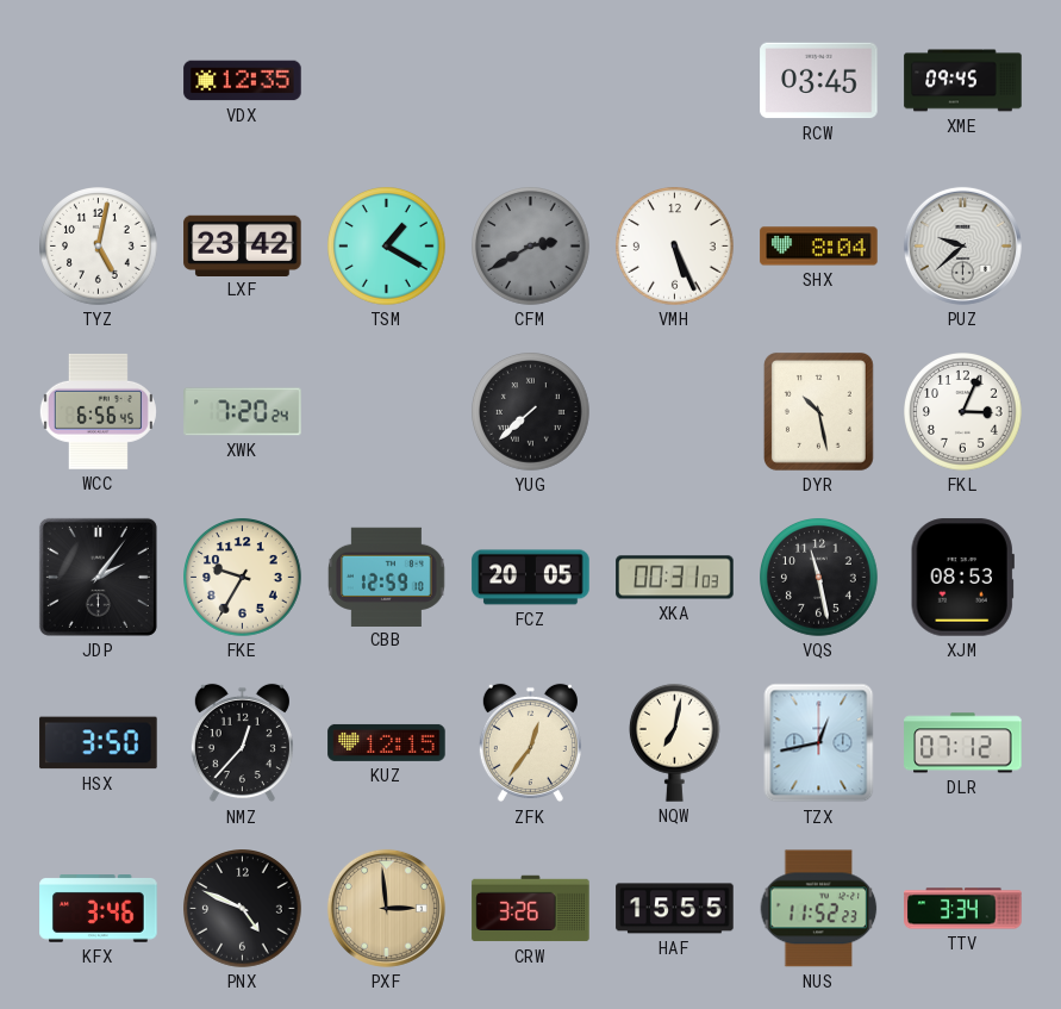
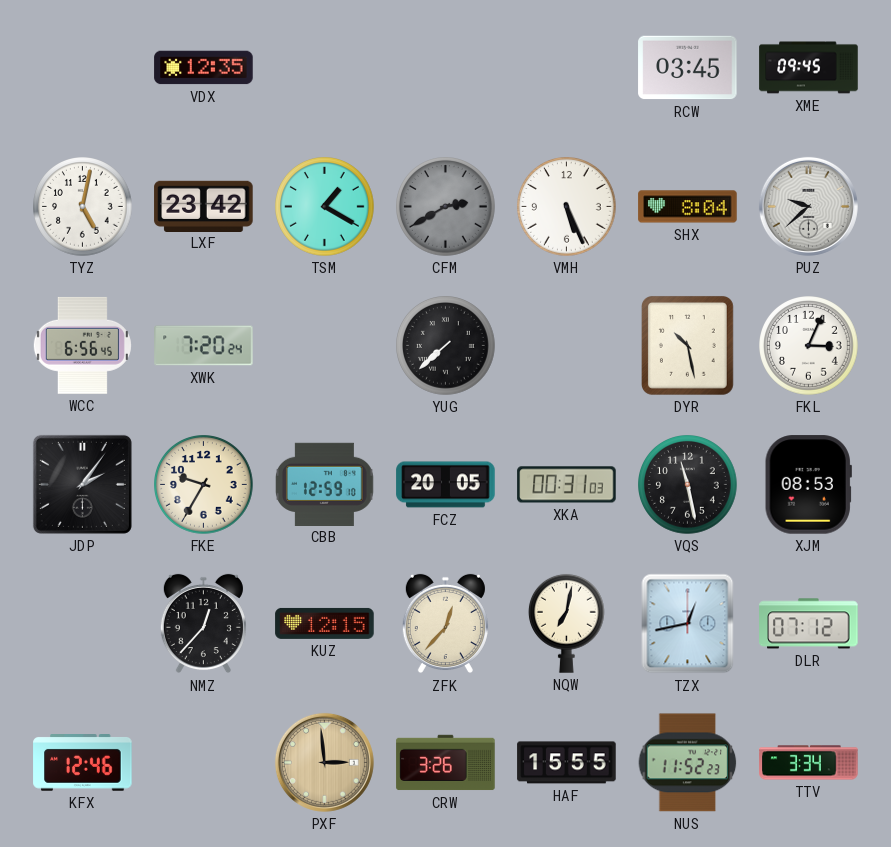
HSX: 3:50 -> none
ZFK: 12:36 -> 12:37
KFX: 3:46 -> 12:46
PNX: 4:49 -> none
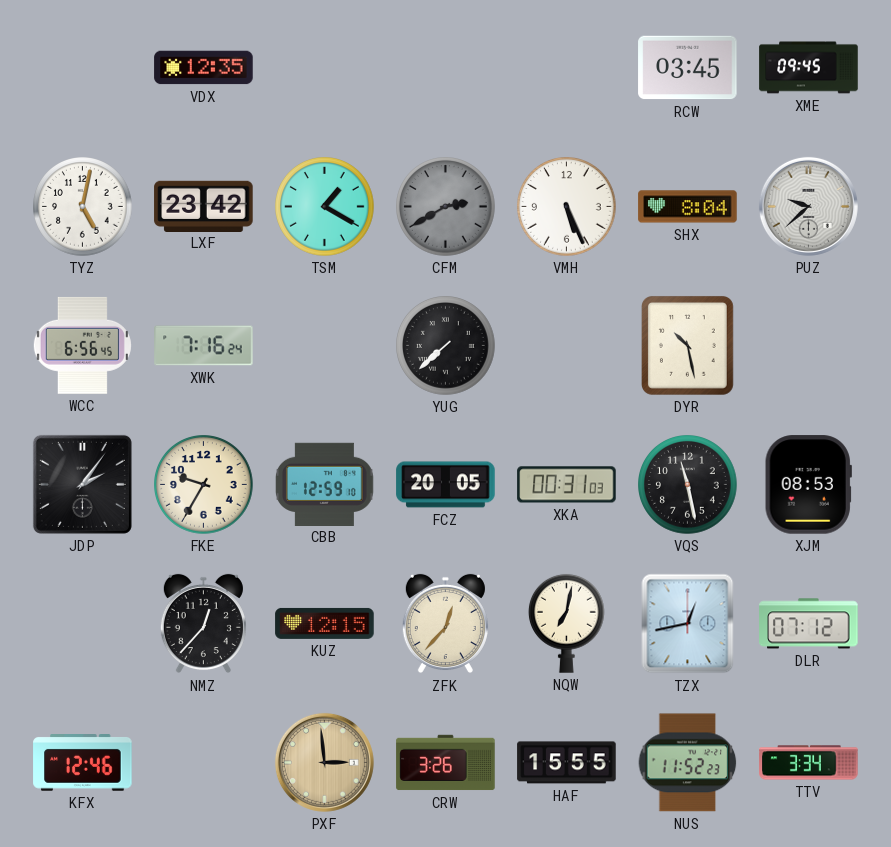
XWK: 7:20 -> 7:16
FKL: 3:04 -> none
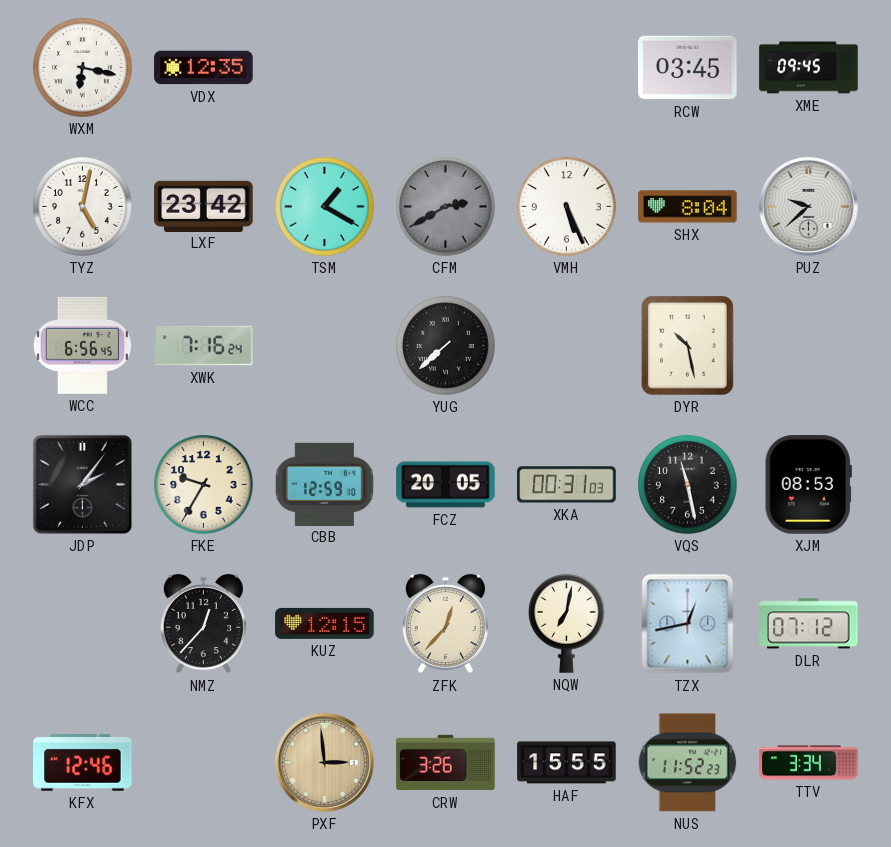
WXM: none -> 6:17
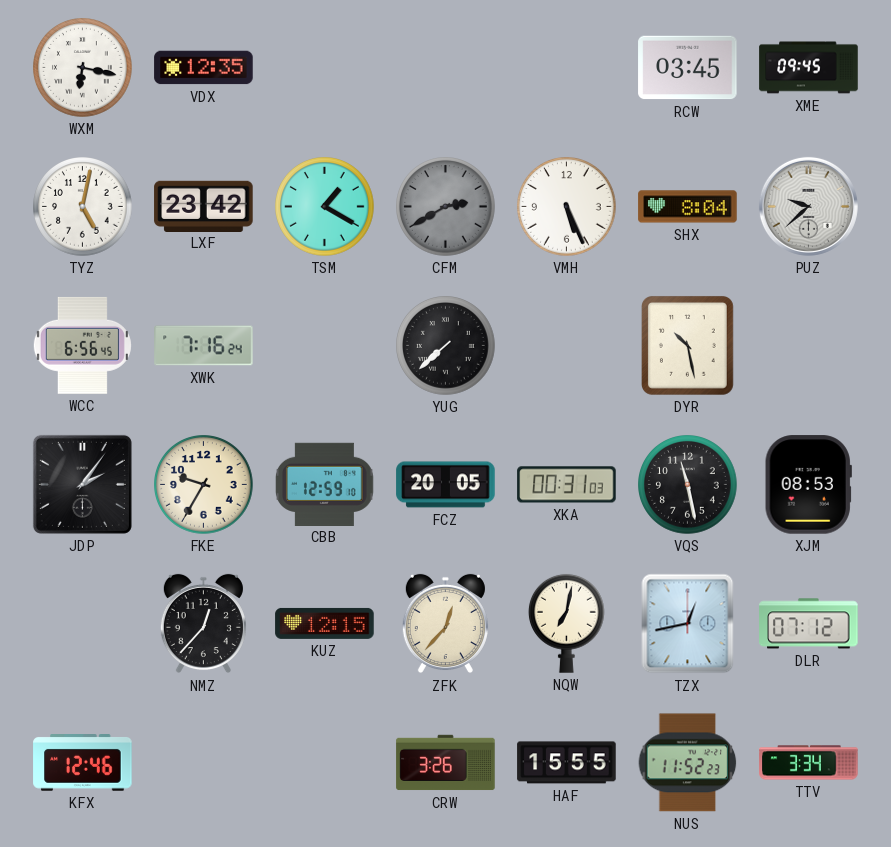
PXF: 2:59 -> none
